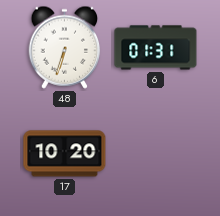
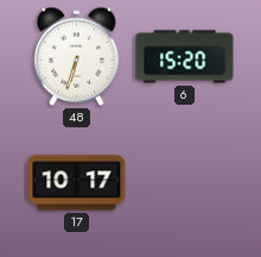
6: 01:31 -> 15:20
17: 10:20 -> 10:17
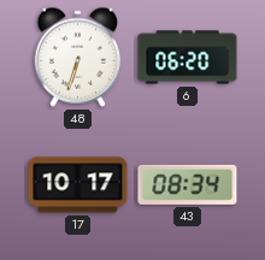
6: 15:20 -> 06:20
43: none -> 08:34
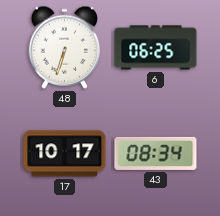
6: 06:20 -> 06:25
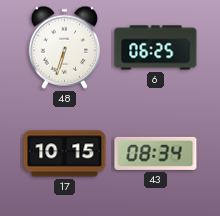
17: 10:17 -> 10:15
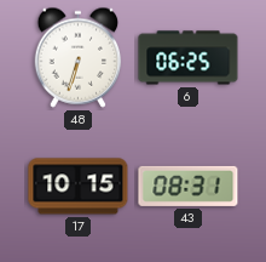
43: 08:34 -> 08:31
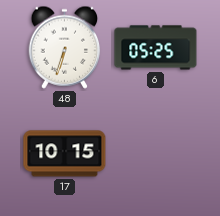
6: 06:25 -> 05:25
43: 08:31 -> none
